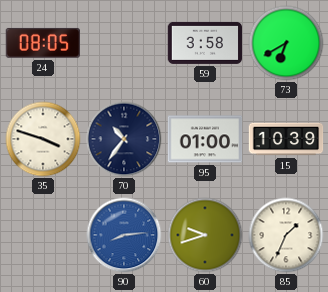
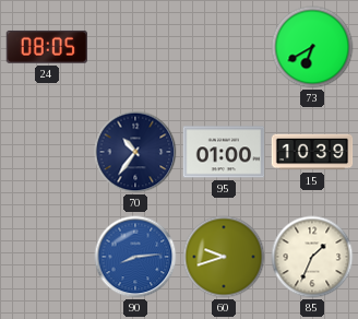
59: 3:58 -> none
35: 3:48 -> none
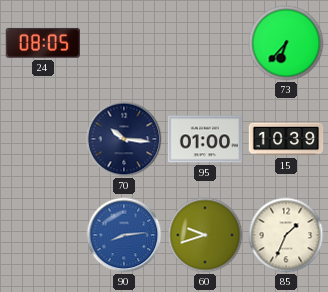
73: 6:40 -> 6:37
70: 10:36 -> 10:16
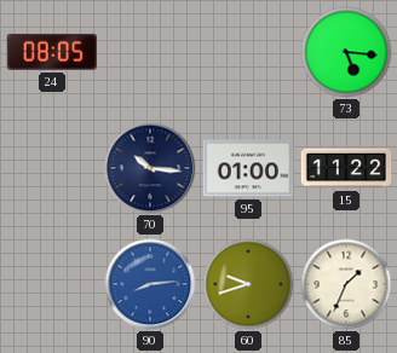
73: 6:37 -> 5:16
15: 10:39 -> 11:22
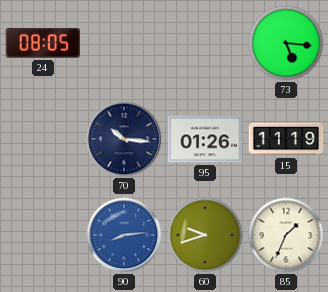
95: 01:00 -> 01:26
15: 11:22 -> 11:19
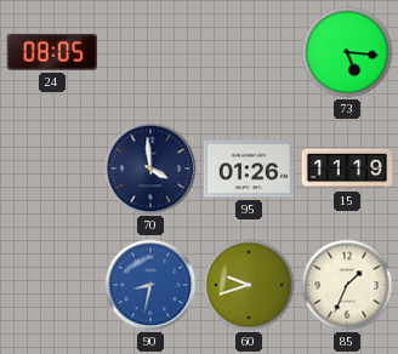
70: 10:16 -> 3:59
90: 8:14 -> 8:32
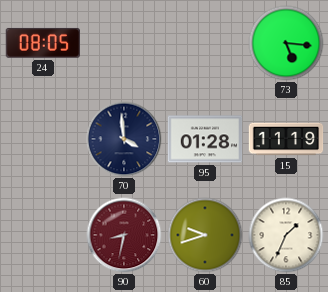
95: 01:26 -> 01:28
90 dial: blue -> burgundy
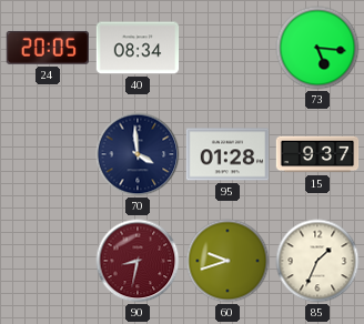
24: 08:05 -> 20:05
40: none -> 08:34
15: 11:19 -> 9:37
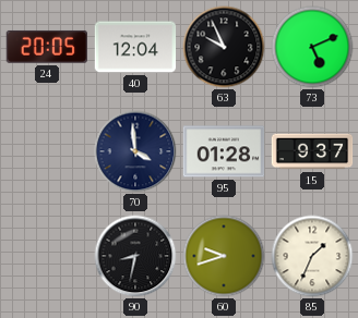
40: 08:34 -> 12:04
63: none -> 9:56
73: 5:16 -> 5:11
90 dial: burgundy -> black
